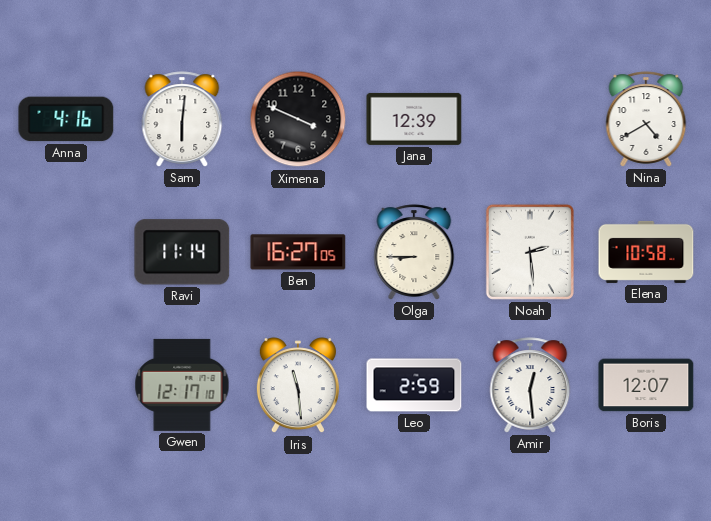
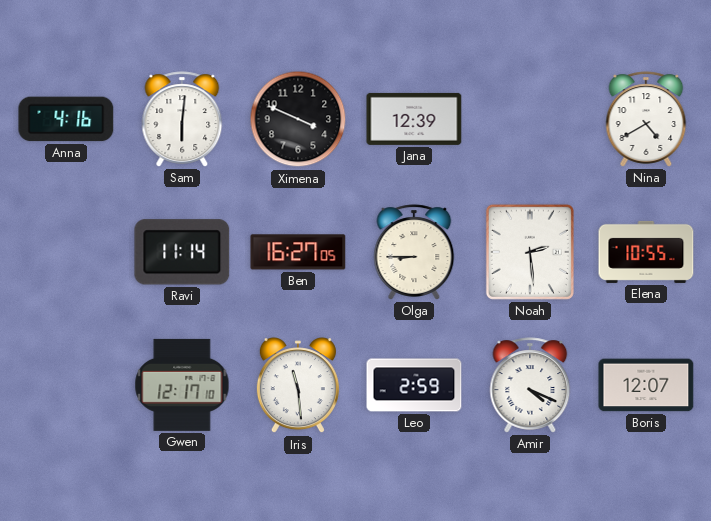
Elena: 10:58 -> 10:55
Amir: 12:29 -> 4:19
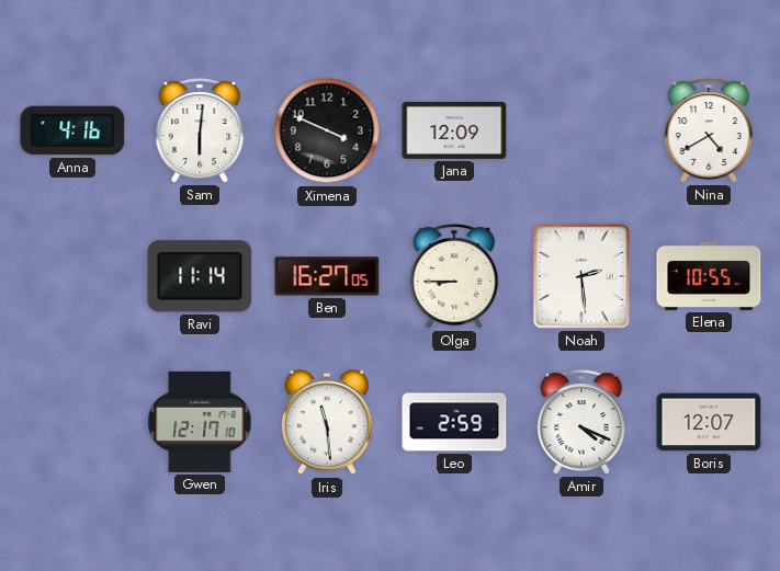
Jana: 12:39 -> 12:09
